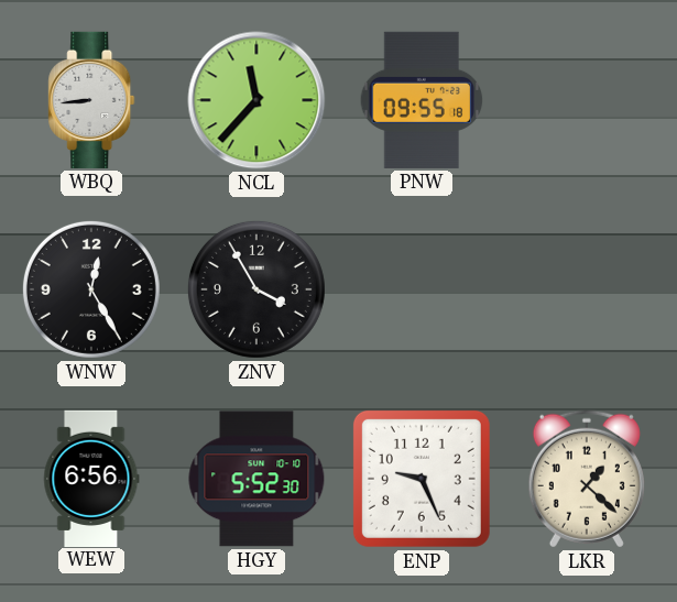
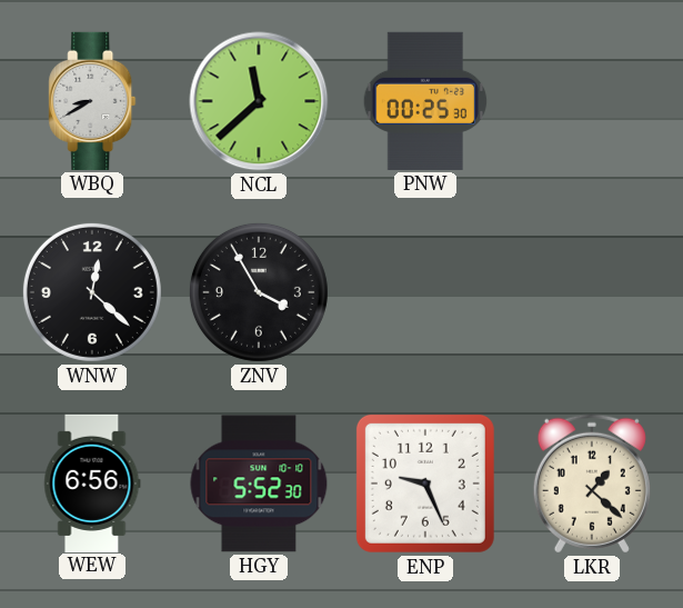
WBQ: 8:44 -> 8:40
NCL: 11:37 -> 11:38
PNW: 09:55 -> 00:25
WNW: 12:25 -> 12:22
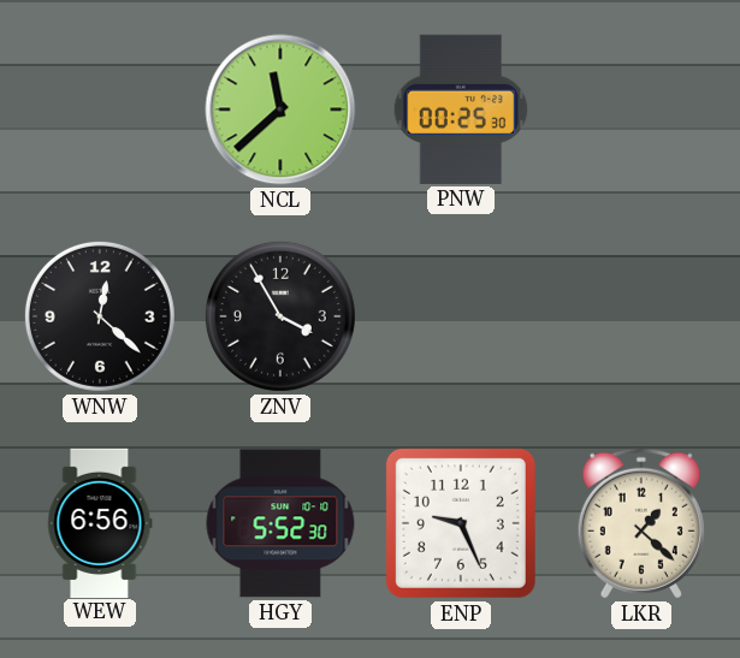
WBQ: 8:40 -> none
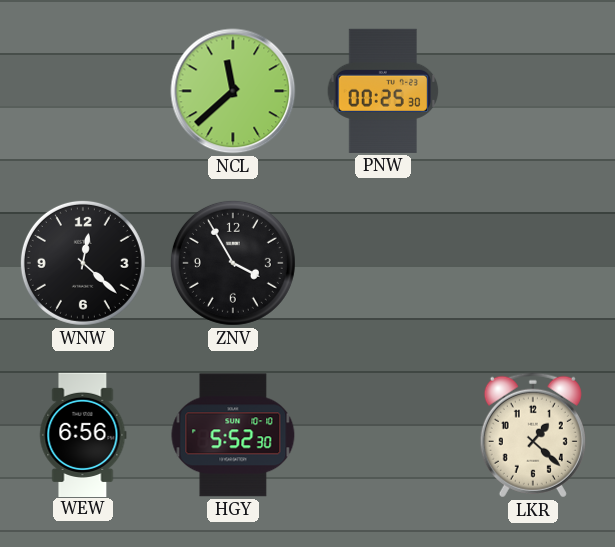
ENP: 9:26 -> none
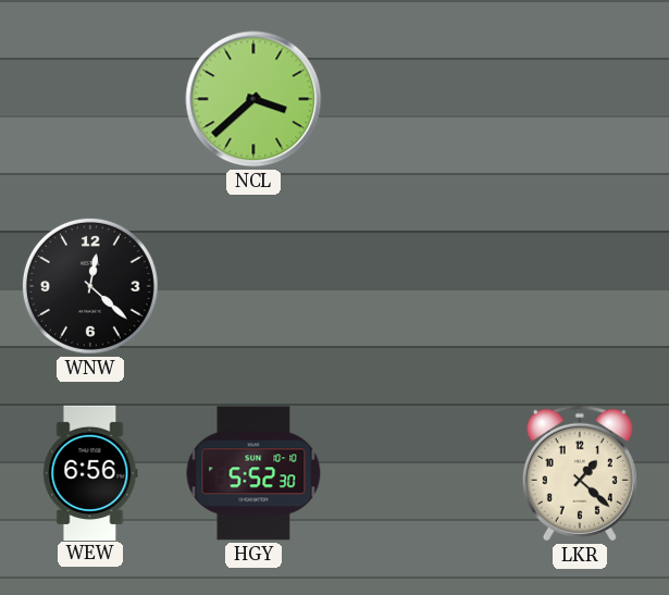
NCL: 11:38 -> 3:38
PNW: 00:25 -> none
ZNV: 3:55 -> none
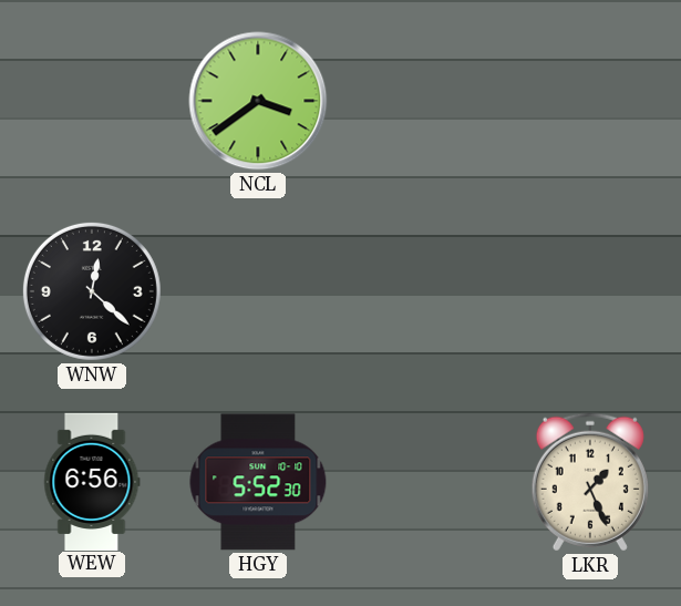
NCL: 3:38 -> 3:39
LKR: 1:22 -> 1:26
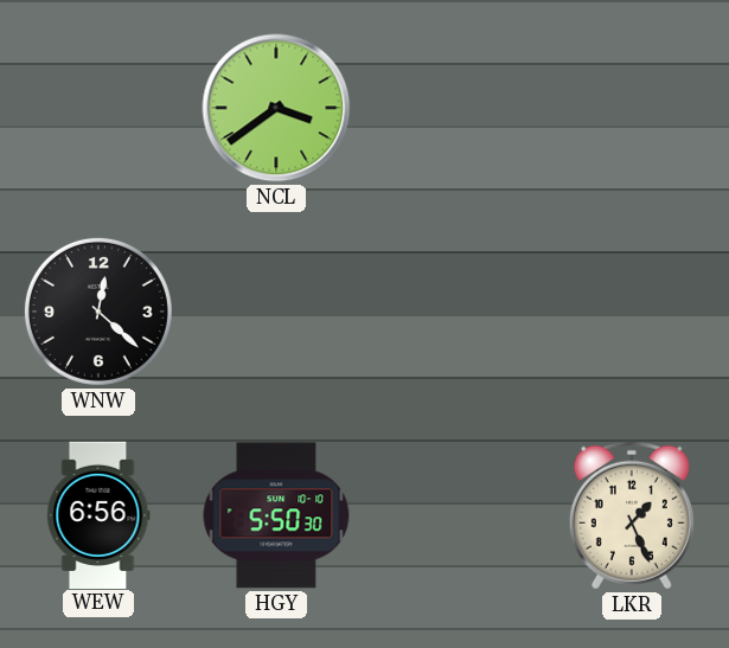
HGY: 5:52 -> 5:50
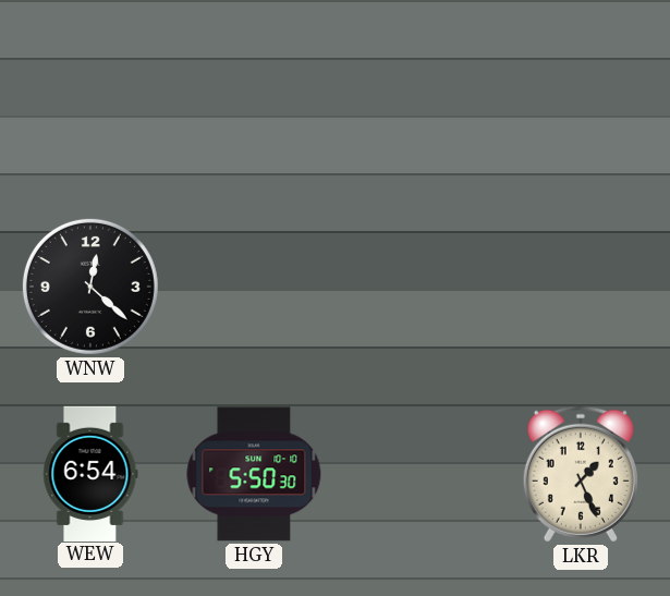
NCL: 3:39 -> none
WEW: 6:56 -> 6:54
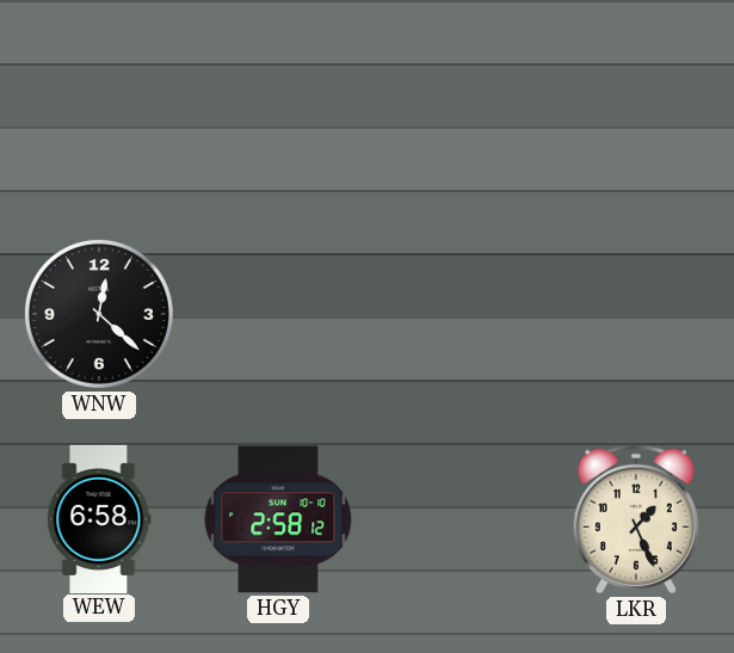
WEW: 6:54 -> 6:58
HGY: 5:50 -> 2:58
